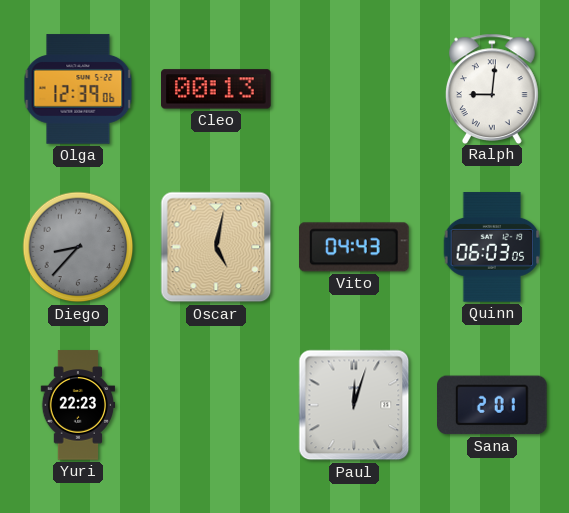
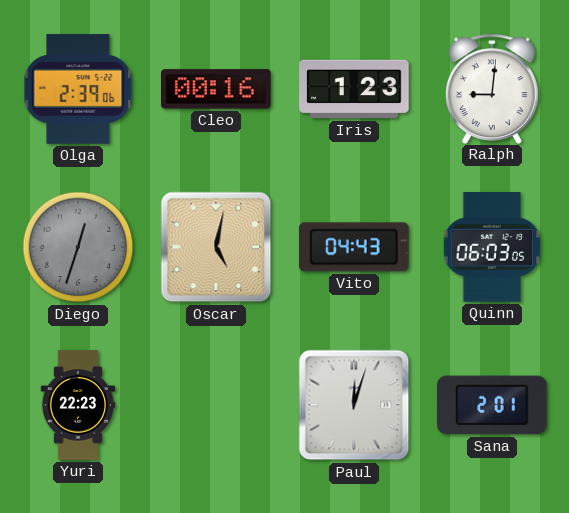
Olga: 12:39 -> 2:39
Cleo: 00:13 -> 00:16
Iris: none -> 1:23
Diego: 8:37 -> 12:33
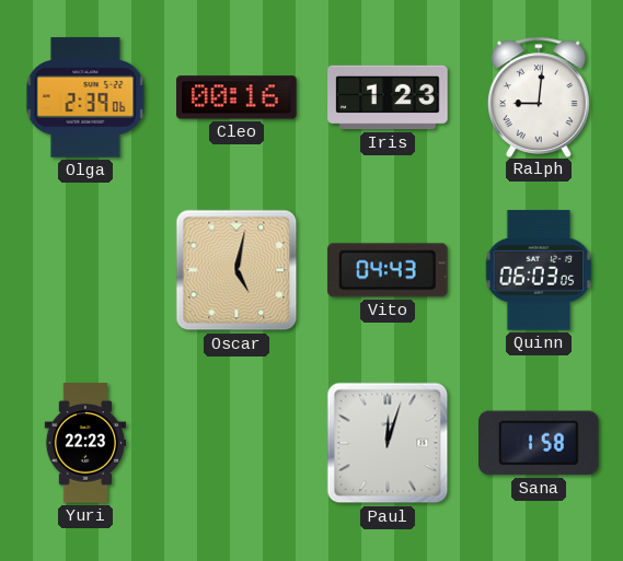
Diego: 12:33 -> none
Sana: 2:01 -> 1:58
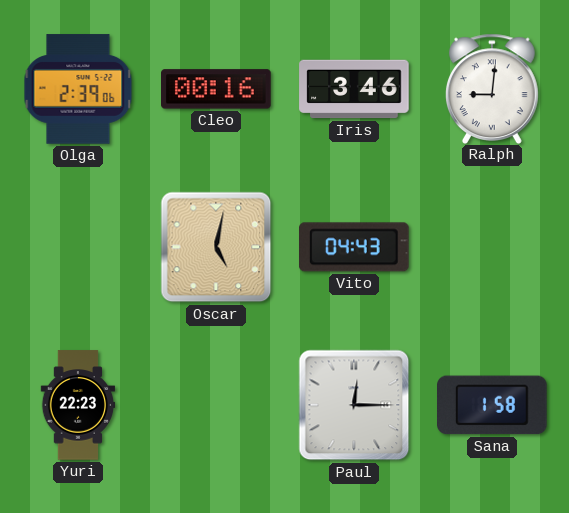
Iris: 1:23 -> 3:46
Quinn: 06:03 -> none
Paul: 12:03 -> 12:15
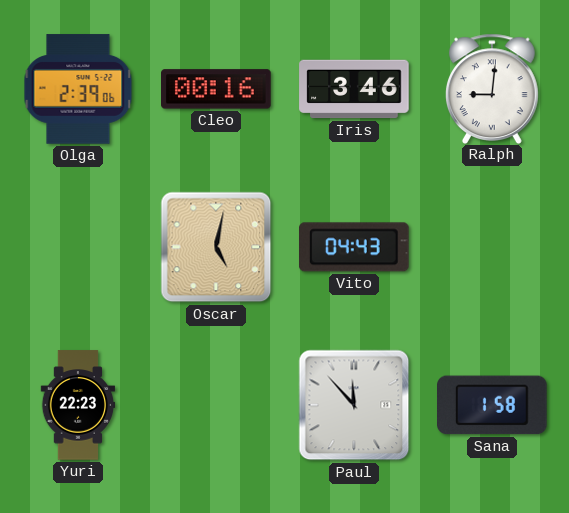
Paul: 12:15 -> 11:53
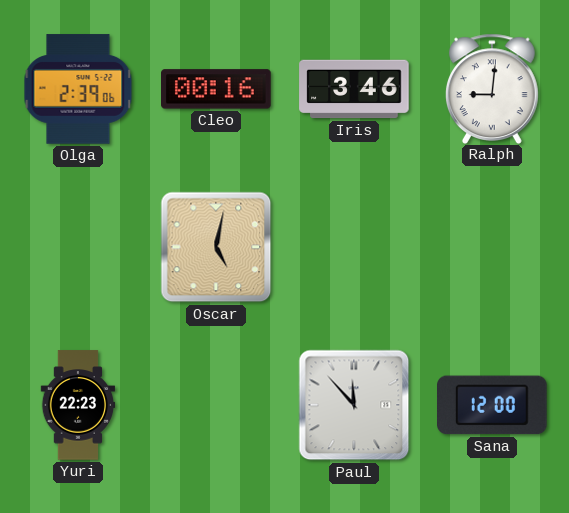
Vito: 04:43 -> none
Sana: 1:58 -> 12:00
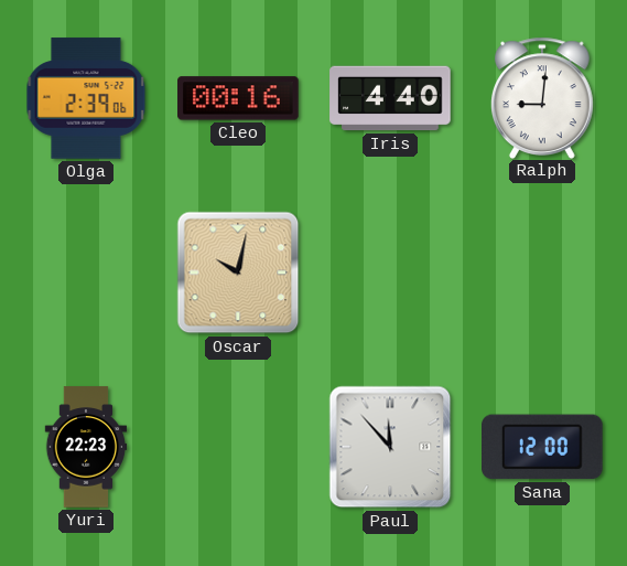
Iris: 3:46 -> 4:40
Oscar: 5:02 -> 10:02
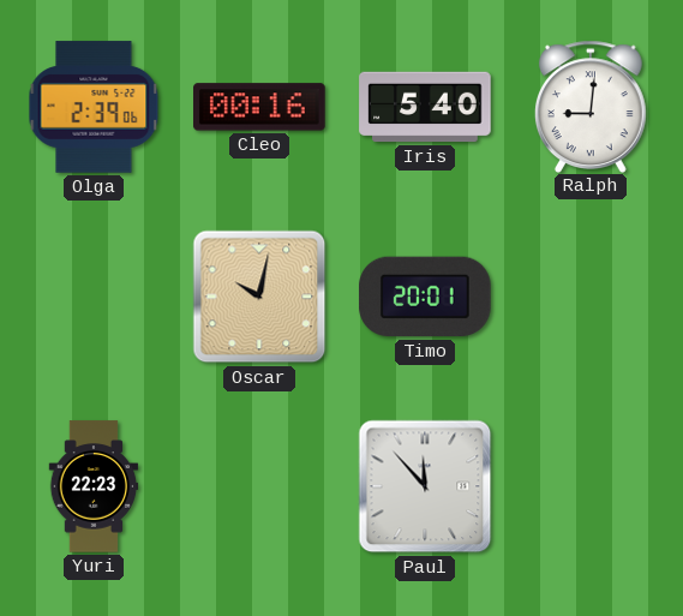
Iris: 4:40 -> 5:40
Timo: none -> 20:01
Sana: 12:00 -> none
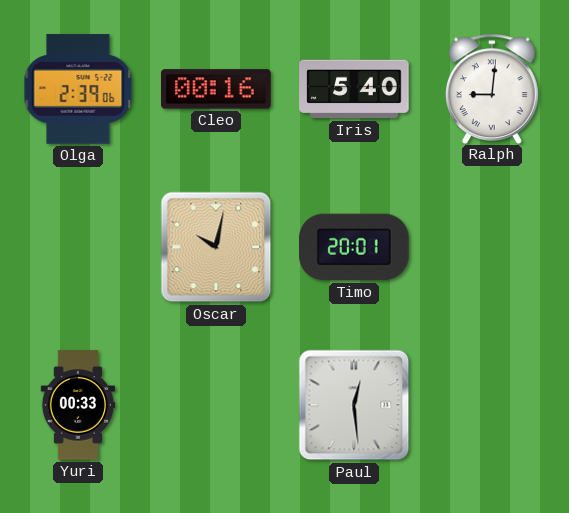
Yuri: 22:23 -> 00:33
Paul: 11:53 -> 12:29
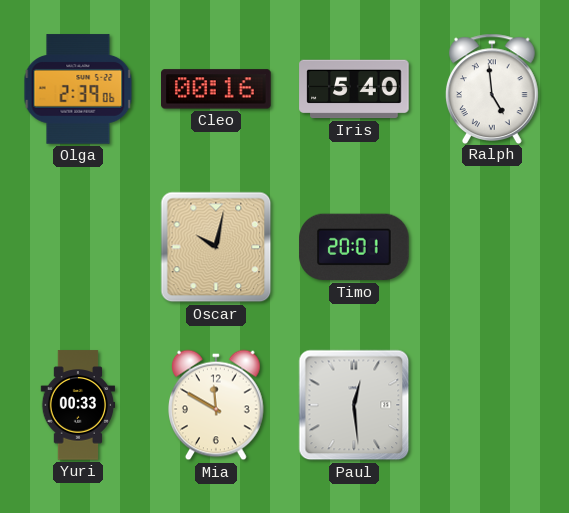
Ralph: 9:01 -> 4:59
Mia: none -> 11:50
